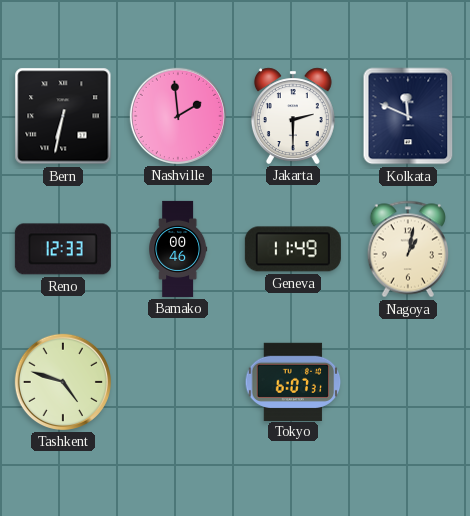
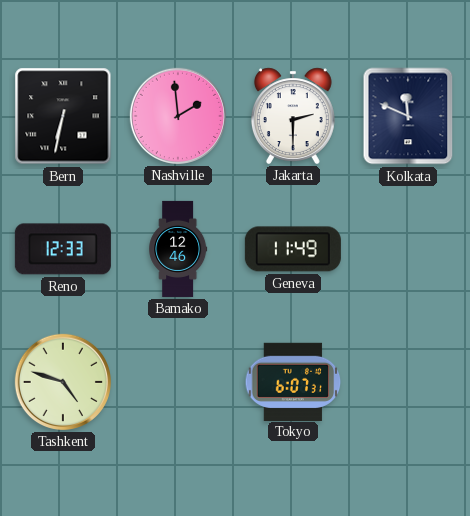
Bamako: 00:46 -> 12:46
Nagoya: 1:02 -> none
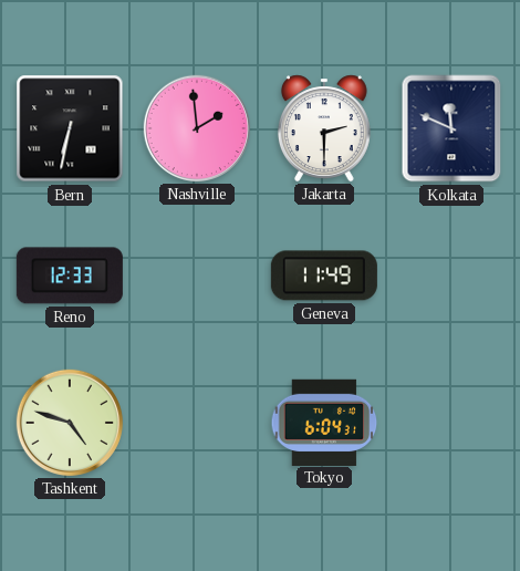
Bamako: 12:46 -> none
Tokyo: 6:07 -> 6:04
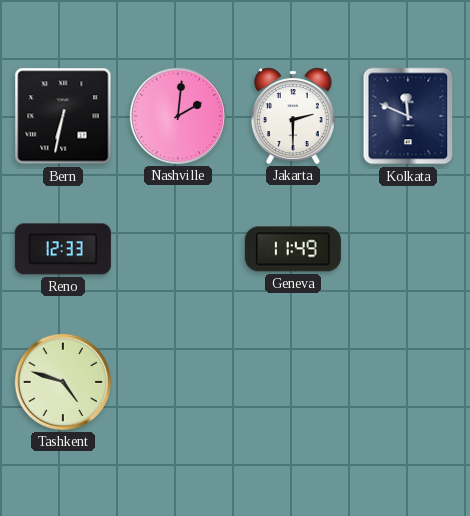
Nashville: 1:59 -> 2:01
Tokyo: 6:04 -> none
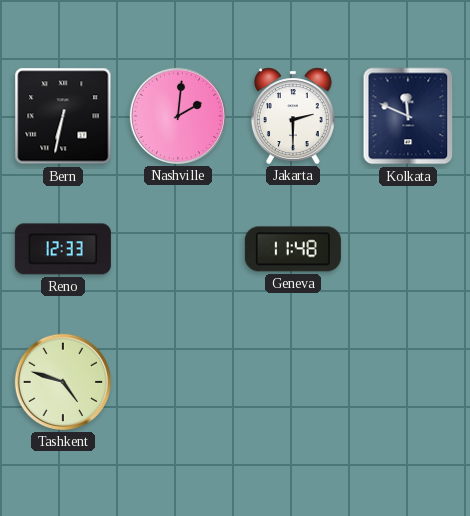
Geneva: 11:49 -> 11:48
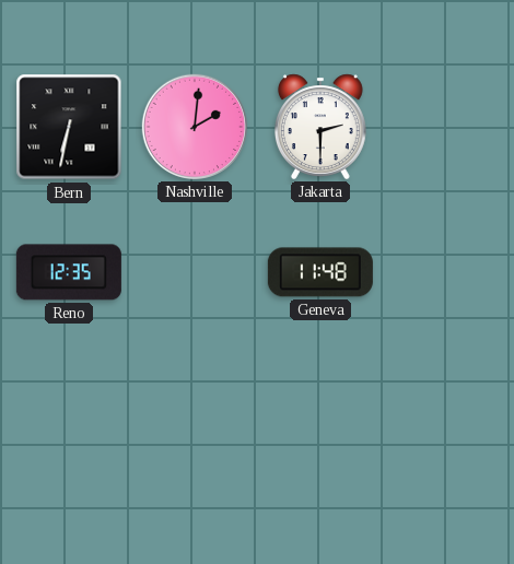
Kolkata: 11:49 -> none
Reno: 12:33 -> 12:35
Tashkent: 4:48 -> none
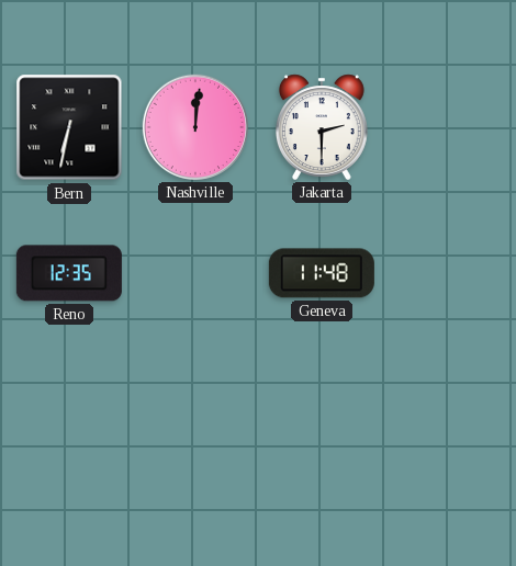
Nashville: 2:01 -> 12:01
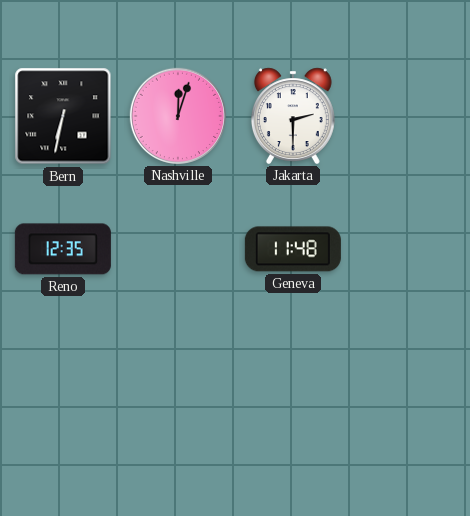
Nashville: 12:01 -> 12:03
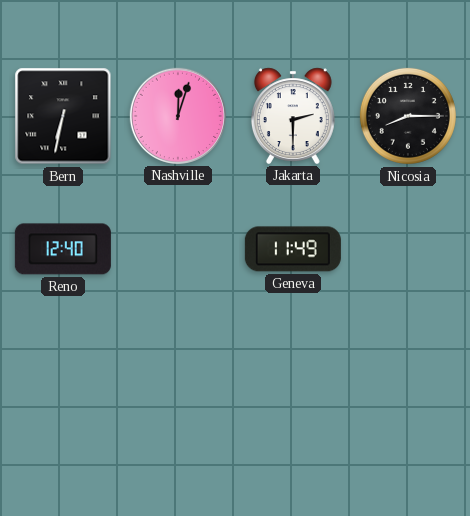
Nicosia: none -> 8:15
Reno: 12:35 -> 12:40
Geneva: 11:48 -> 11:49
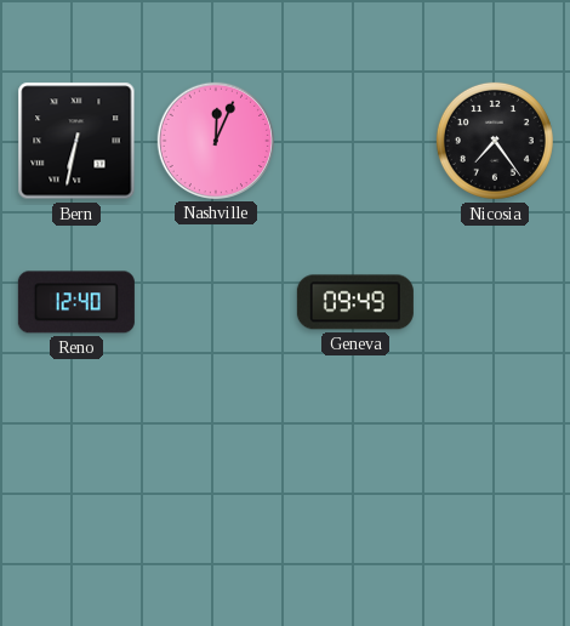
Nashville: 12:03 -> 12:04
Jakarta: 2:30 -> none
Nicosia: 8:15 -> 7:24
Geneva: 11:49 -> 09:49
